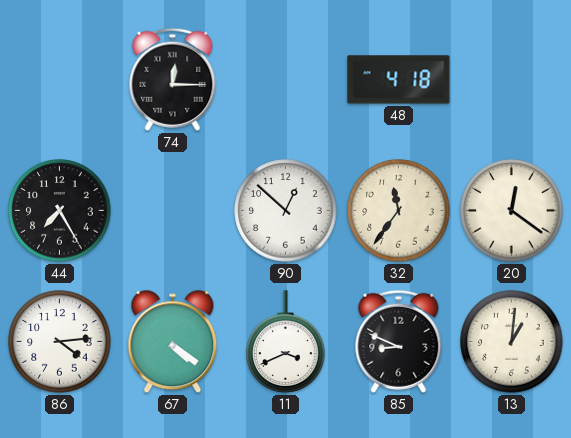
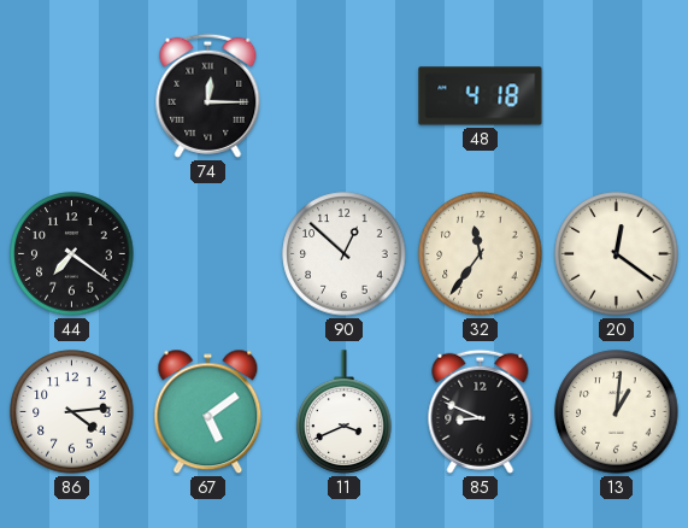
44: 7:25 -> 7:21
67: 4:21 -> 5:09
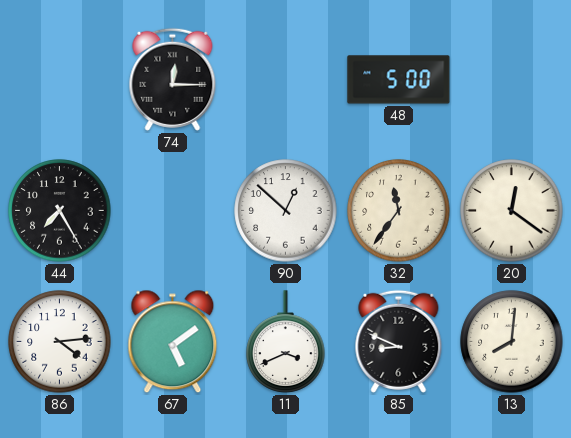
48: 4:18 -> 5:00
44: 7:21 -> 7:25
13: 1:01 -> 8:01
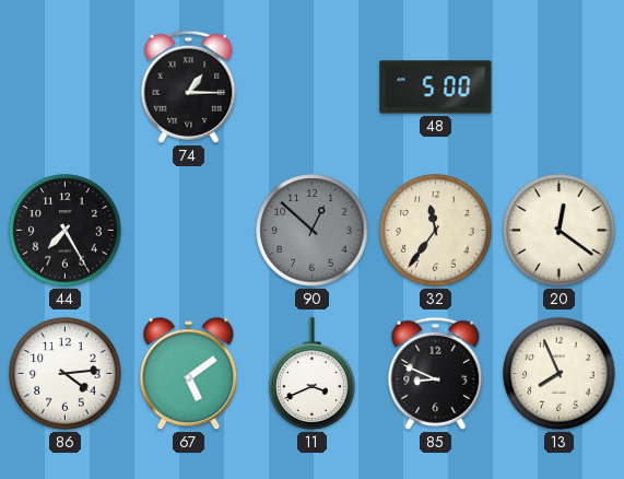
74: 12:15 -> 1:15
90 dial: white -> grey
13: 8:01 -> 7:56
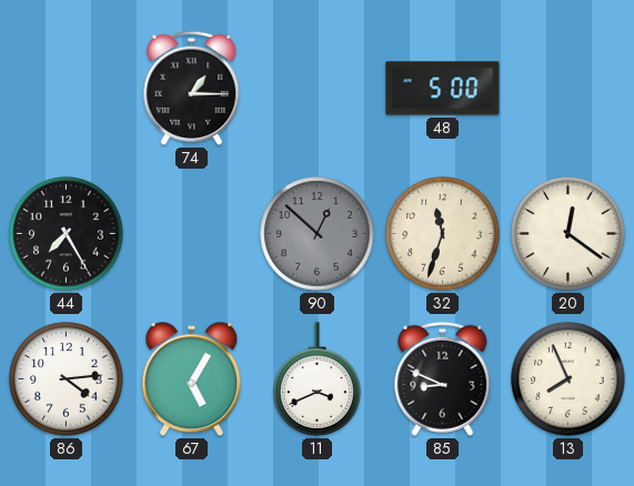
32: 11:36 -> 11:33
67: 5:09 -> 5:05
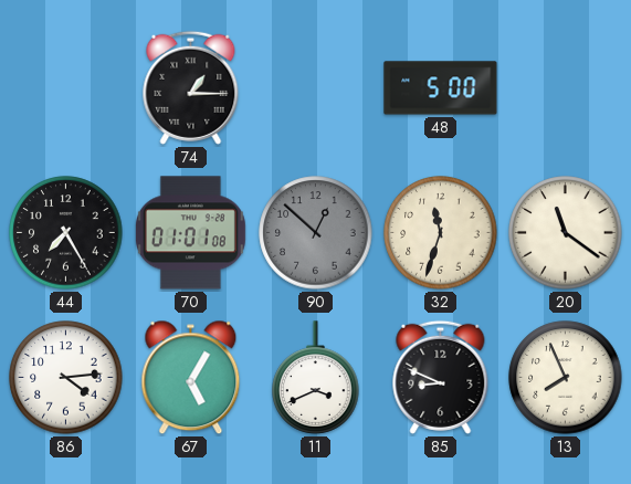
70: none -> 01:01
20: 12:21 -> 11:21
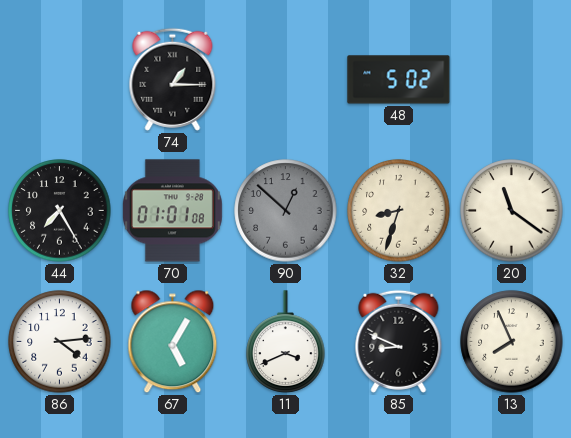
48: 5:00 -> 5:02
32: 11:33 -> 8:33
